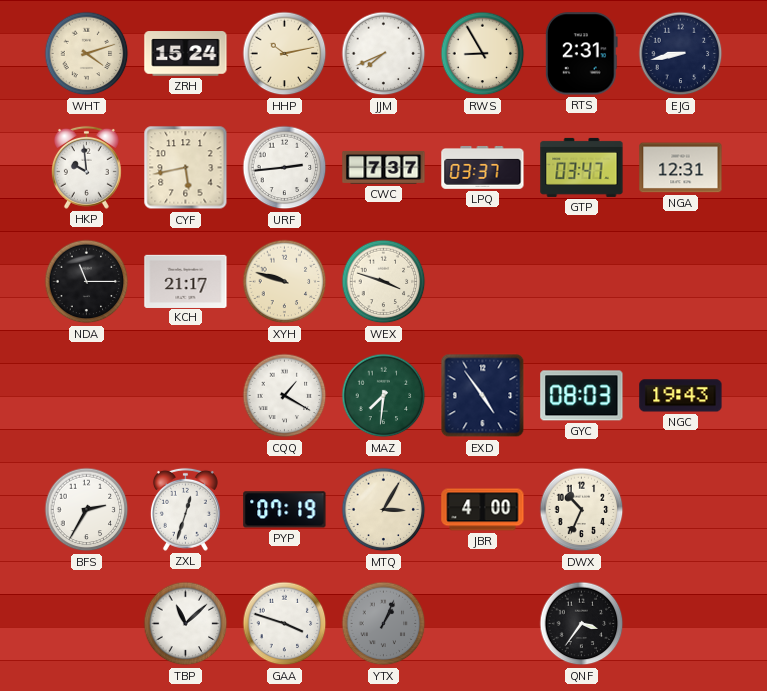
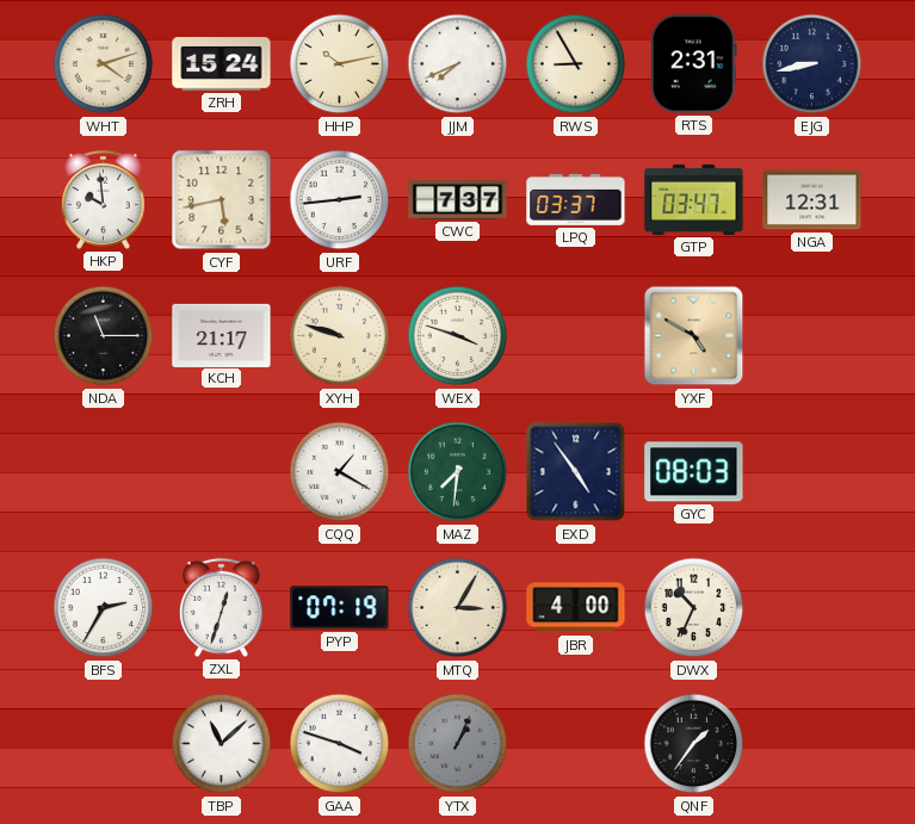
YXF: none -> 4:50
NGC: 19:43 -> none
QNF: 3:36 -> 1:36
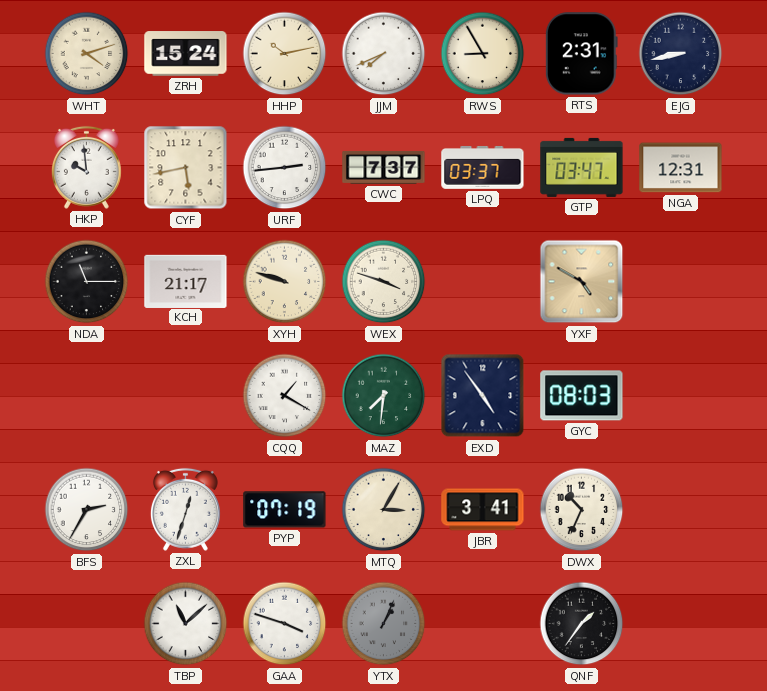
JBR: 4:00 -> 3:41
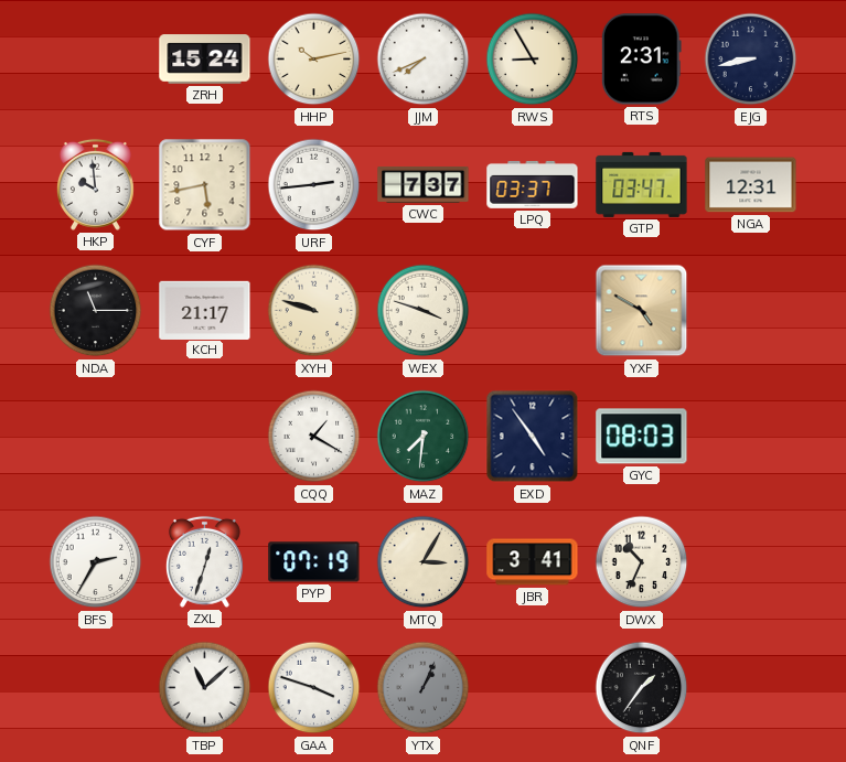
WHT: 4:12 -> none
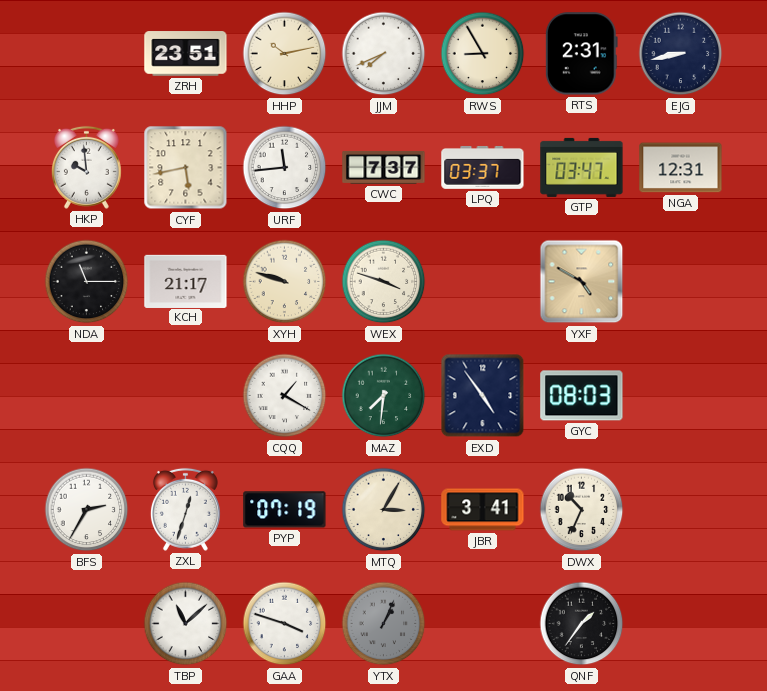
ZRH: 15:24 -> 23:51
URF: 2:44 -> 11:44
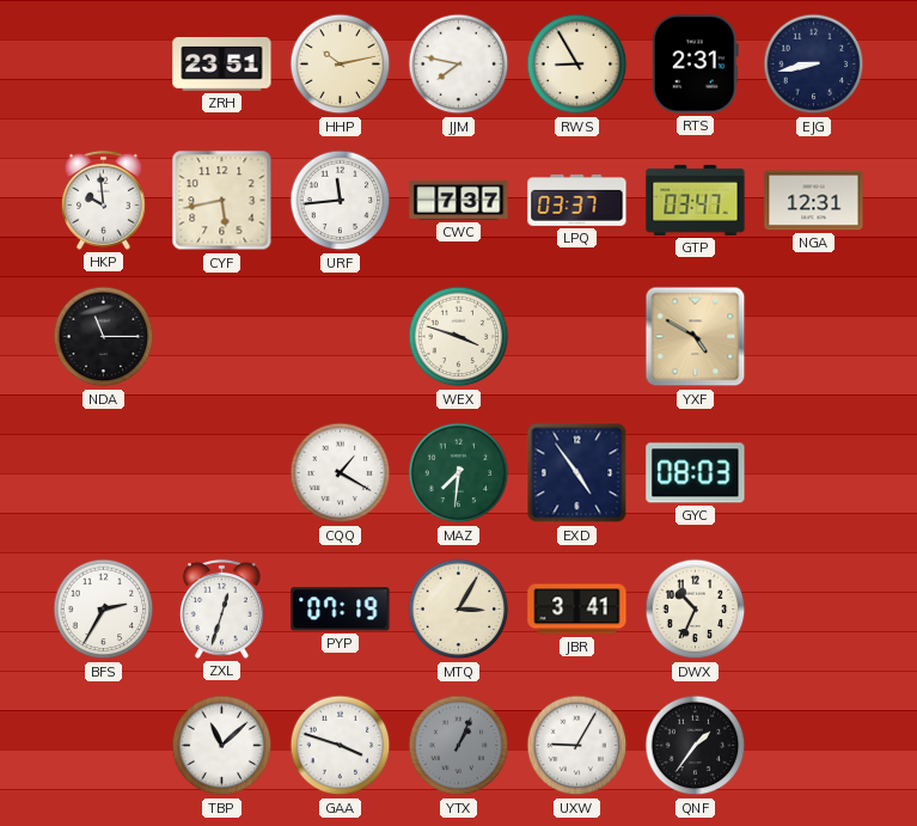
JJM: 7:41 -> 7:47
KCH: 21:17 -> none
XYH: 9:48 -> none
UXW: none -> 9:05
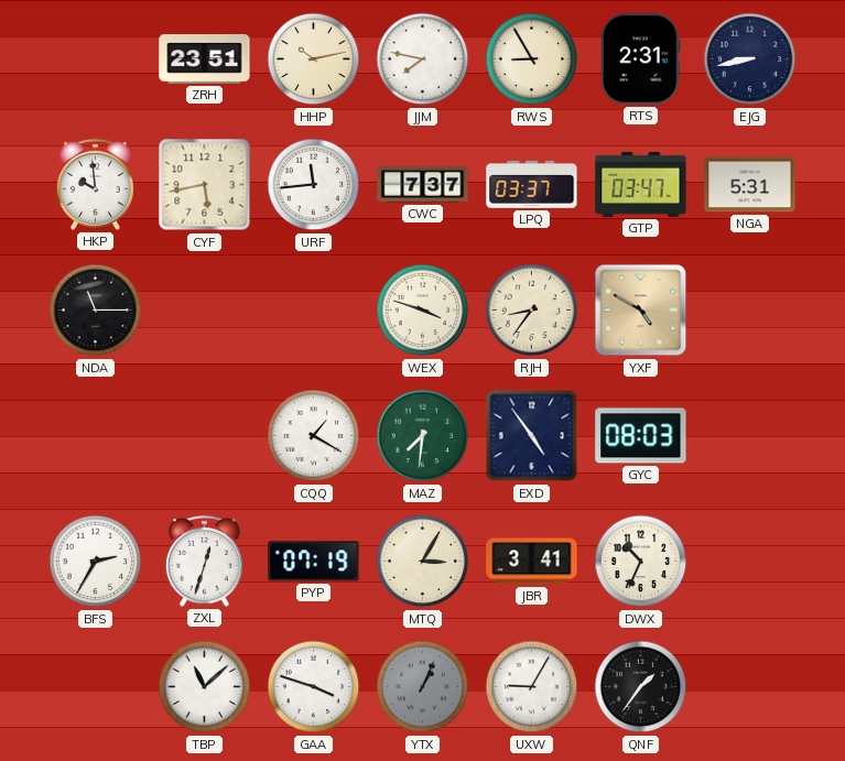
NGA: 12:31 -> 5:31
RJH: none -> 8:36
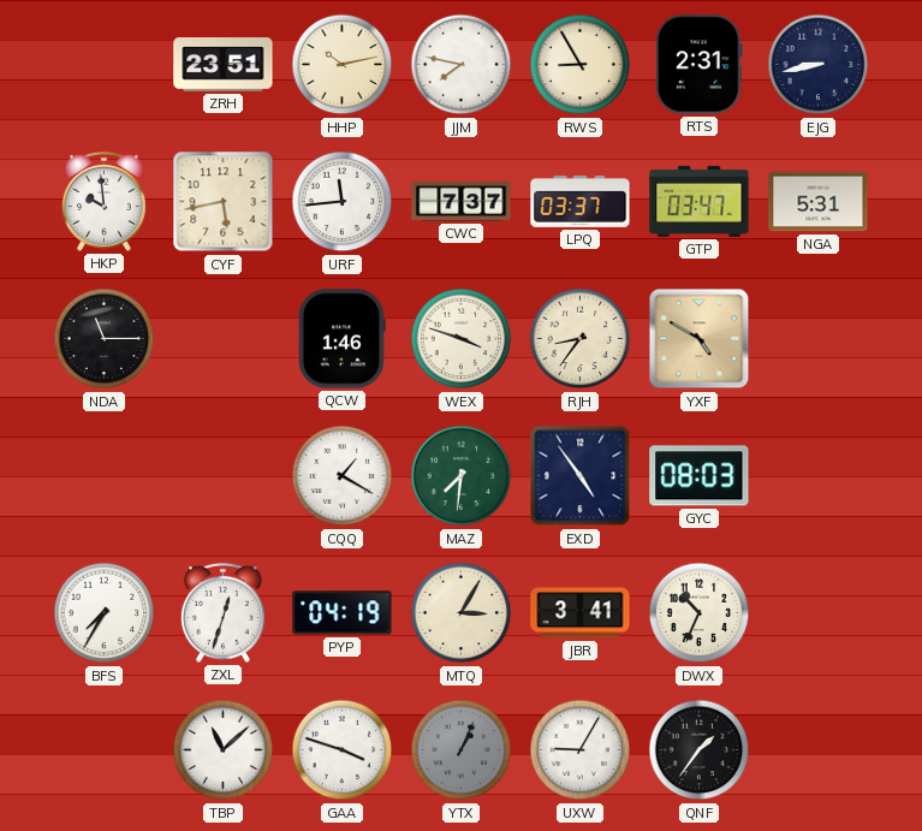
QCW: none -> 1:46
BFS: 2:35 -> 7:35
PYP: 07:19 -> 04:19
